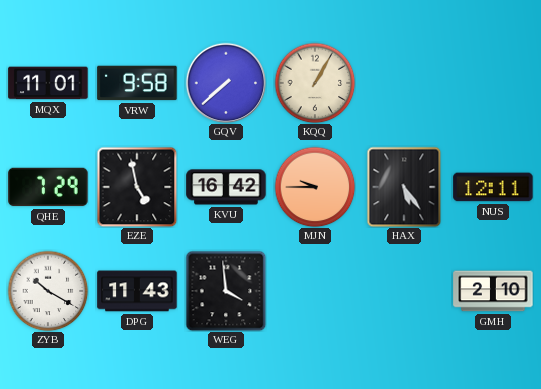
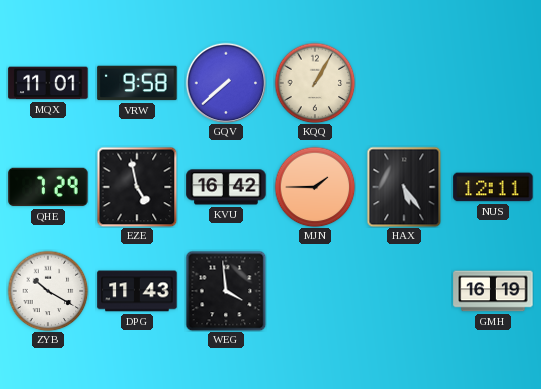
MJN: 9:45 -> 1:45
GMH: 2:10 -> 16:19
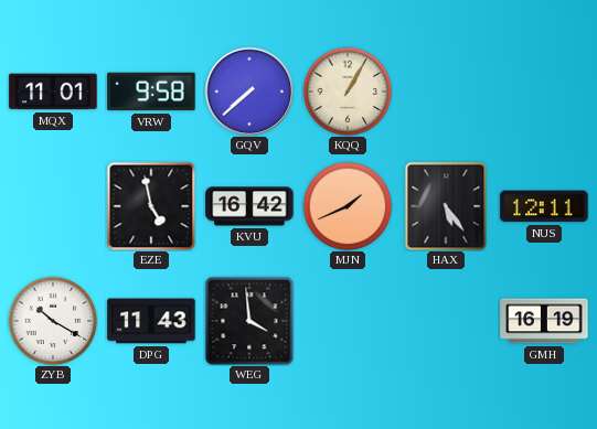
QHE: 7:29 -> none
MJN: 1:45 -> 1:41
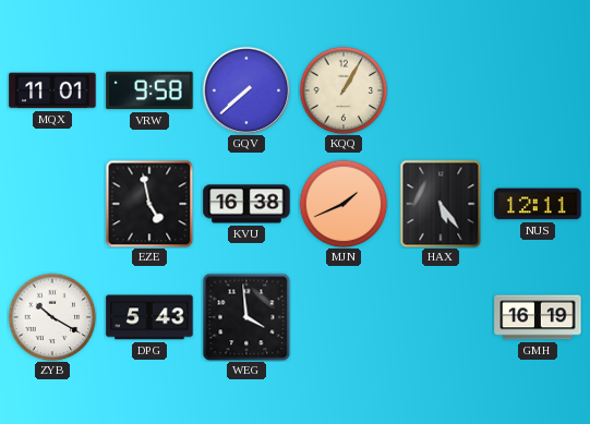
KVU: 16:42 -> 16:38
DPG: 11:43 -> 5:43
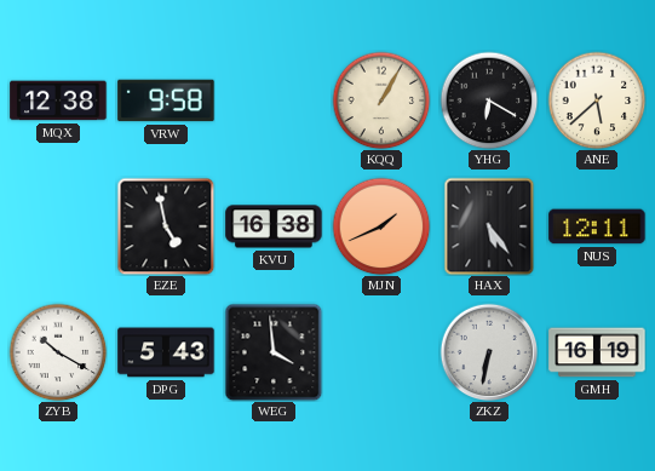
MQX: 11:01 -> 12:38
GQV: 7:38 -> none
YHG: none -> 6:20
ANE: none -> 5:38
ZKZ: none -> 6:32
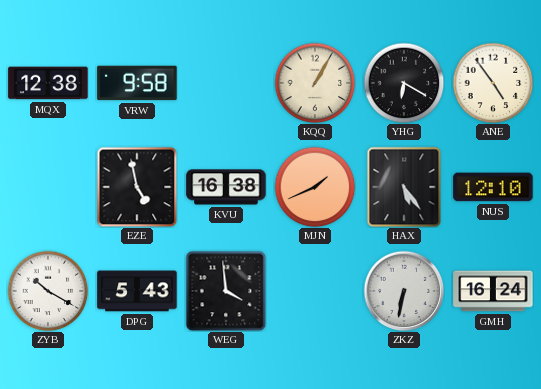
ANE: 5:38 -> 4:54
NUS: 12:11 -> 12:10
GMH: 16:19 -> 16:24
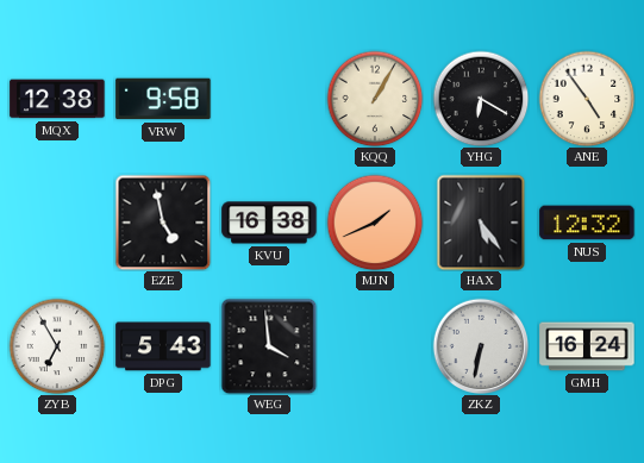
NUS: 12:10 -> 12:32
ZYB: 10:20 -> 6:55
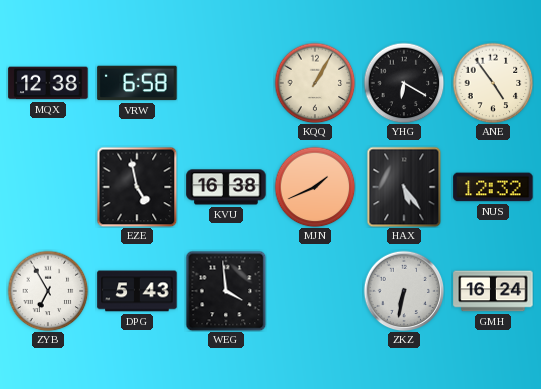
VRW: 9:58 -> 6:58
